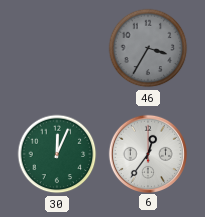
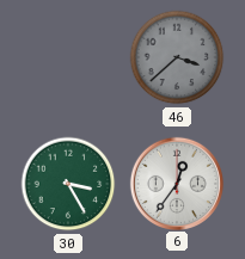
46: 3:35 -> 3:38
30: 12:04 -> 3:25
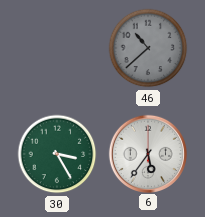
46: 3:38 -> 10:38
6: 12:36 -> 5:36
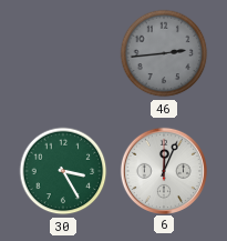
46: 10:38 -> 2:44
6: 5:36 -> 12:04
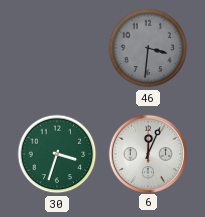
46: 2:44 -> 3:31
30: 3:25 -> 3:33
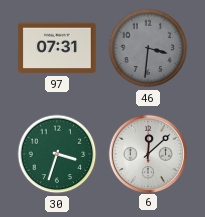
97: none -> 07:31
6: 12:04 -> 12:08
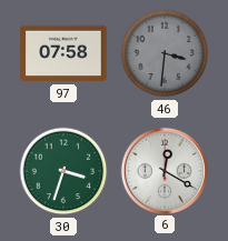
97: 07:31 -> 07:58
6: 12:08 -> 12:20
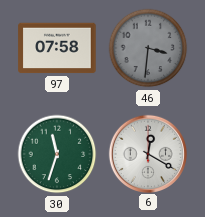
30: 3:33 -> 11:33
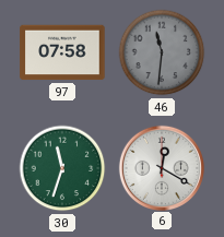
46: 3:31 -> 11:31
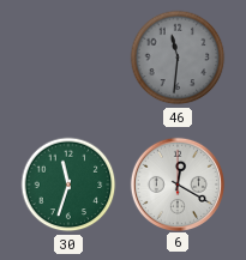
97: 07:58 -> none
